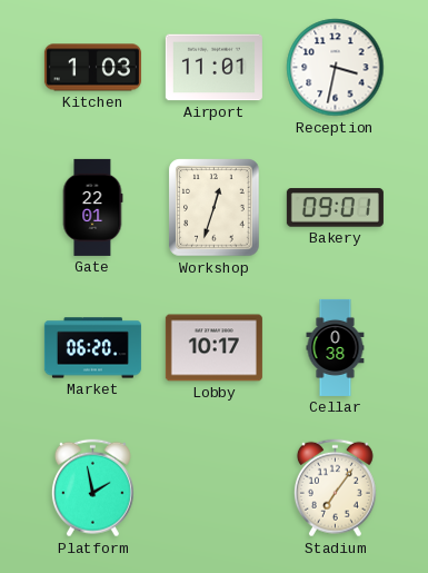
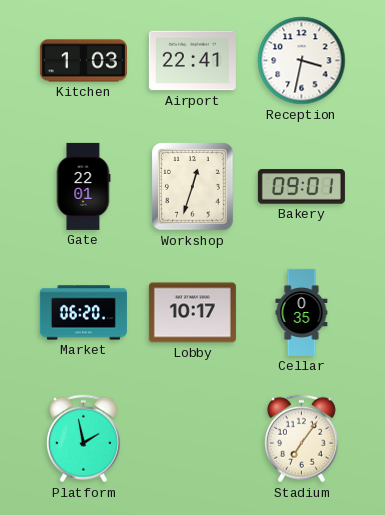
Airport: 11:01 -> 22:41
Cellar: 0:38 -> 0:35
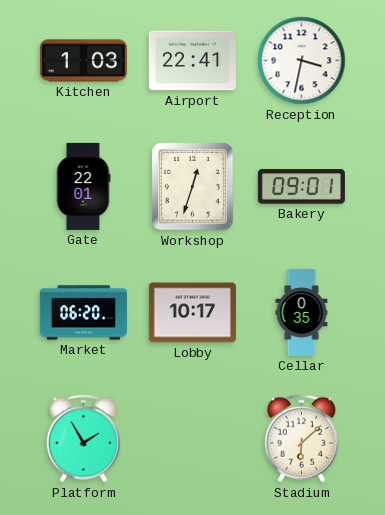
Platform: 1:58 -> 1:55
Stadium: 7:06 -> 6:08
